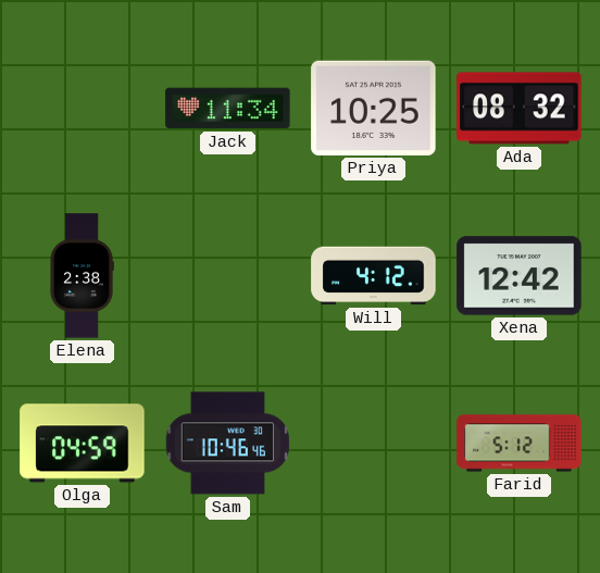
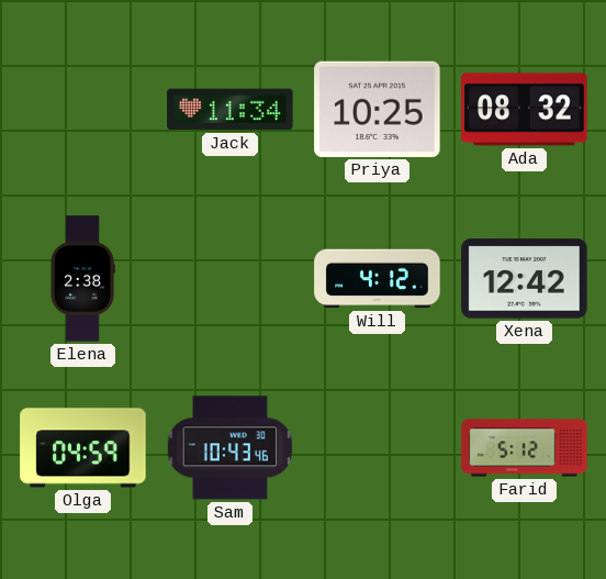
Sam: 10:46 -> 10:43
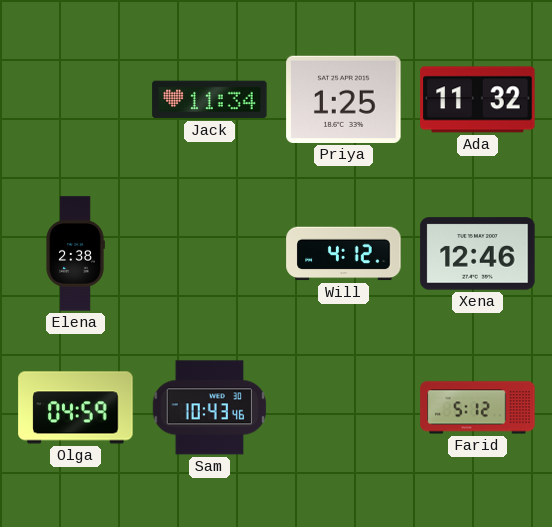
Priya: 10:25 -> 1:25
Ada: 08:32 -> 11:32
Xena: 12:42 -> 12:46
